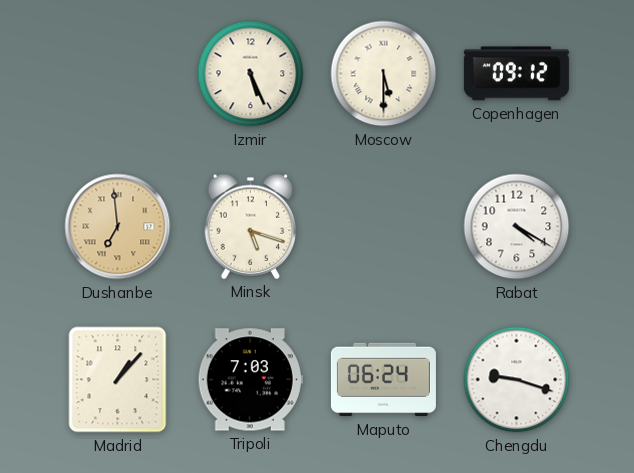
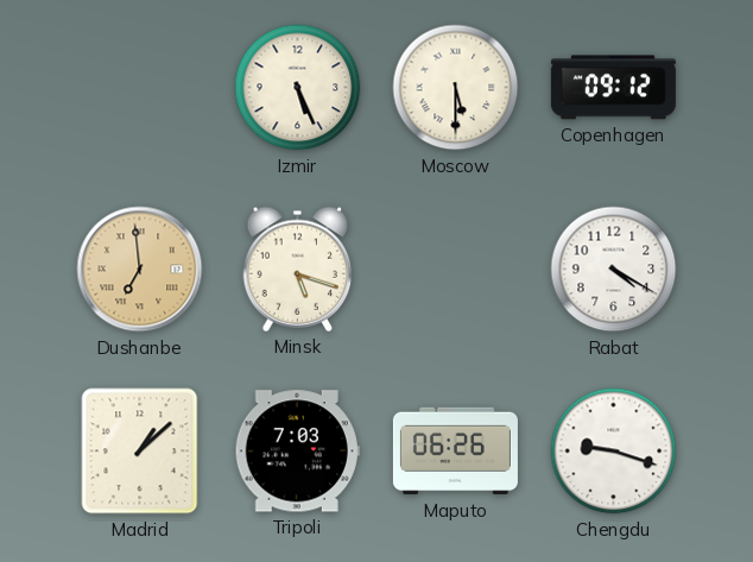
Madrid: 1:07 -> 1:08
Maputo: 06:24 -> 06:26
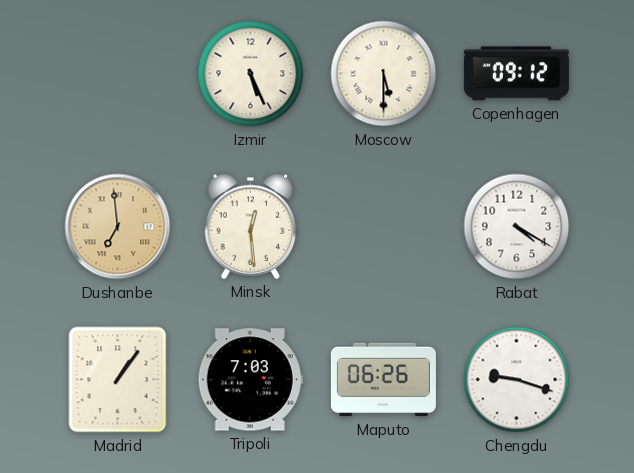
Minsk: 5:18 -> 12:29
Madrid: 1:08 -> 1:06
